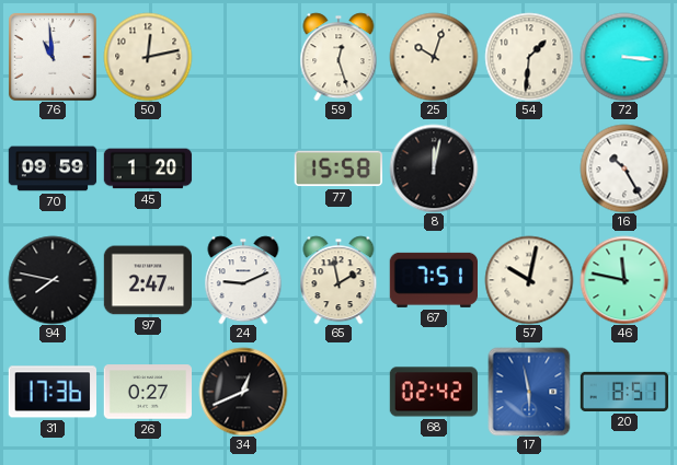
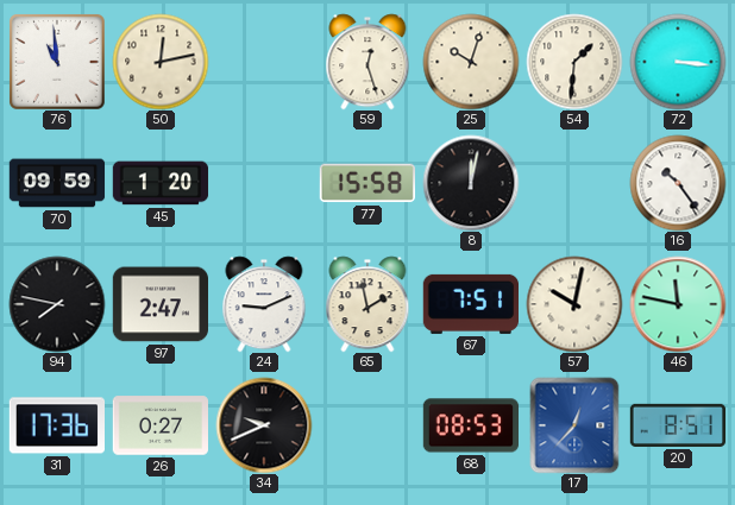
16: 10:25 -> 10:24
34: 12:41 -> 9:41
68: 02:42 -> 08:53
17: 5:58 -> 12:37
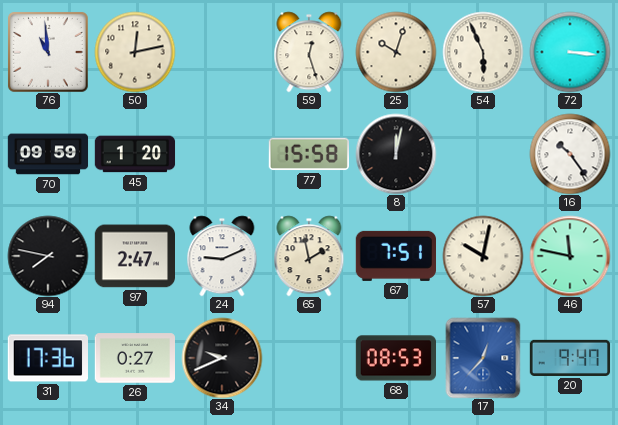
54: 1:31 -> 5:56
20: 8:51 -> 9:47
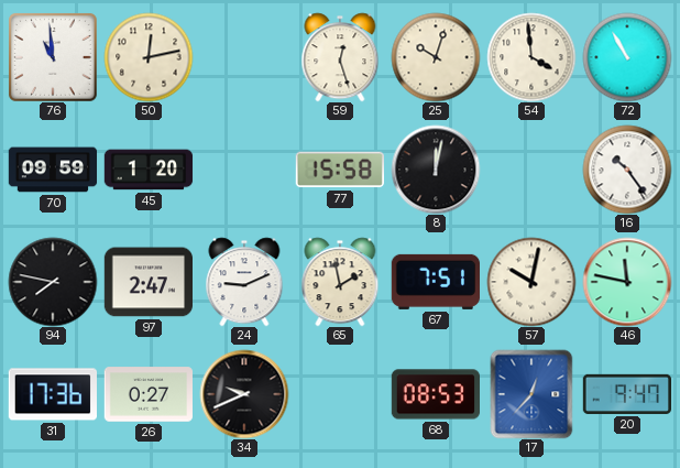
54: 5:56 -> 3:59
72: 3:16 -> 10:55
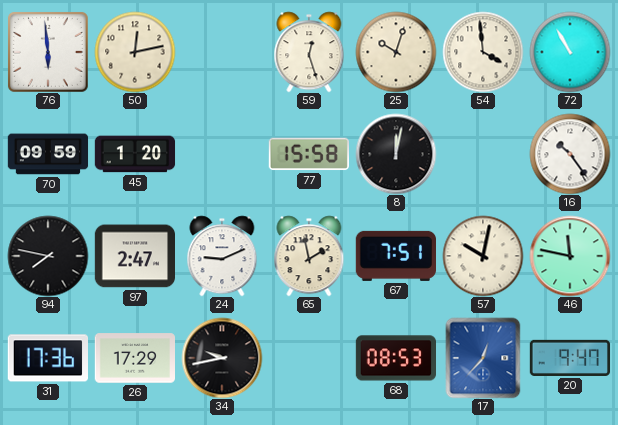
76: 10:59 -> 5:59
26: 0:27 -> 17:29
34: 9:41 -> 9:43
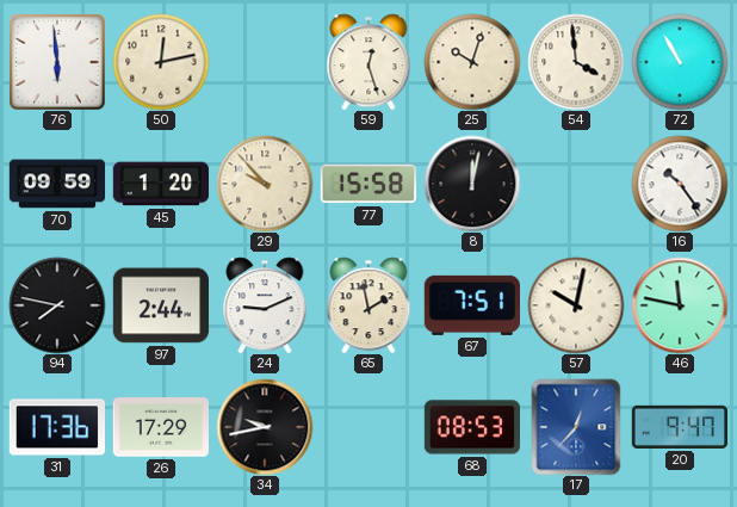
29: none -> 9:53
97: 2:47 -> 2:44
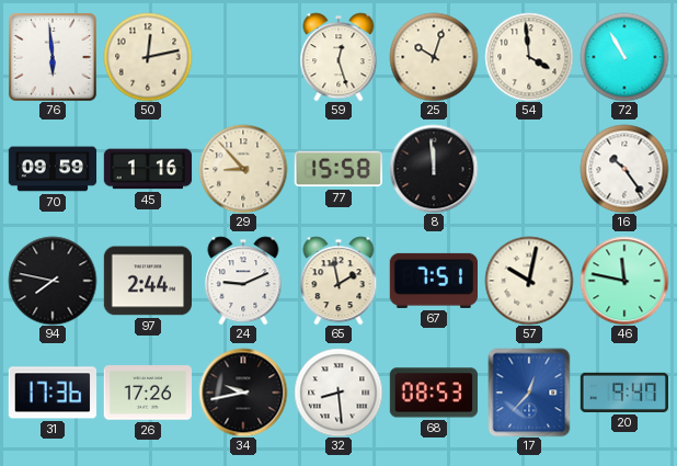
45: 1:20 -> 1:16
29: 9:53 -> 8:53
8: 12:02 -> 11:59
26: 17:29 -> 17:26
32: none -> 8:29
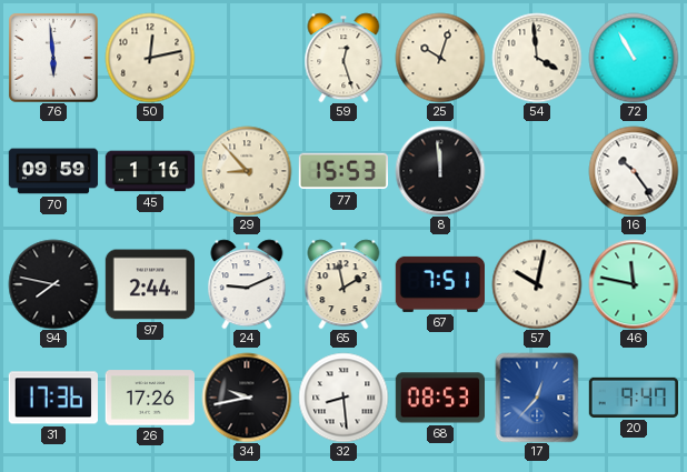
77: 15:58 -> 15:53
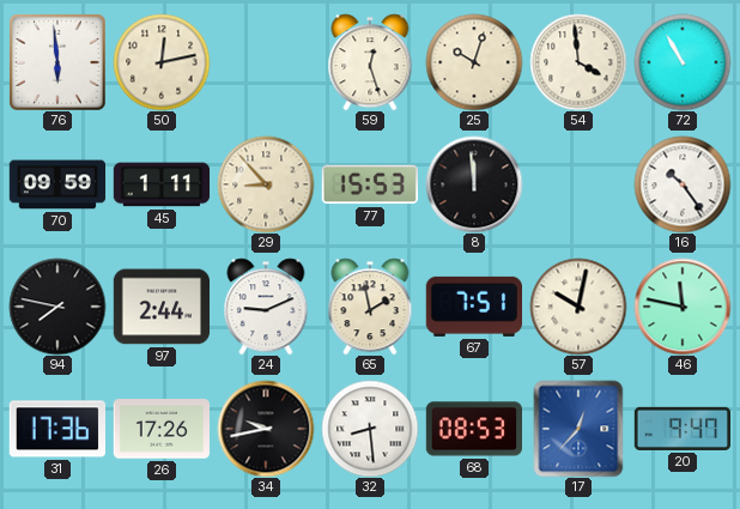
45: 1:16 -> 1:11
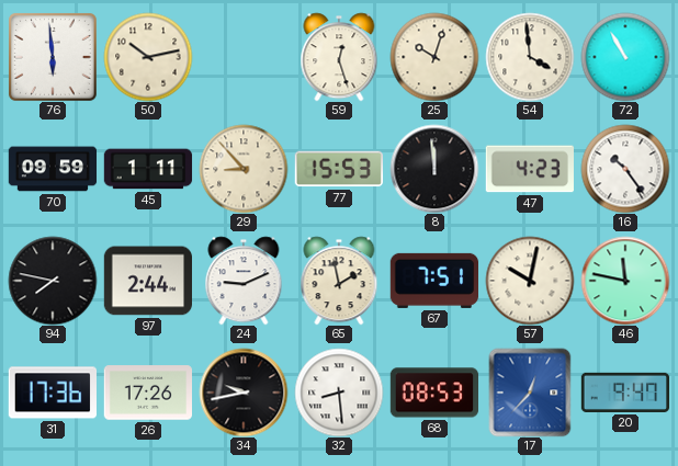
50: 12:13 -> 10:13
47: none -> 4:23
